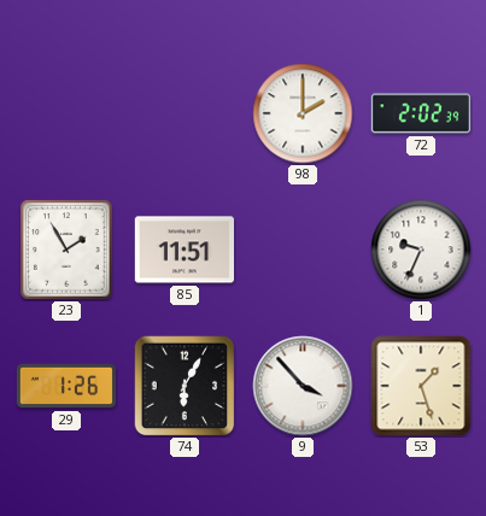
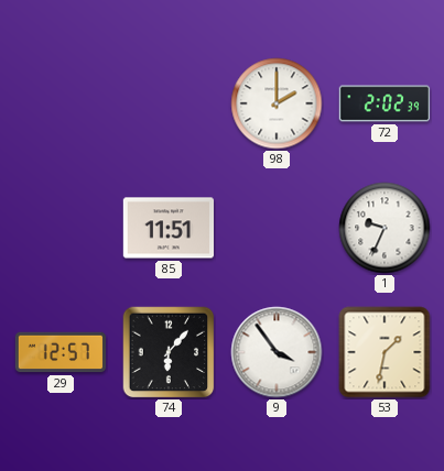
23: 1:55 -> none
29: 1:26 -> 12:57
74: 6:05 -> 6:07
9: 3:53 -> 3:54
53: 1:27 -> 1:32
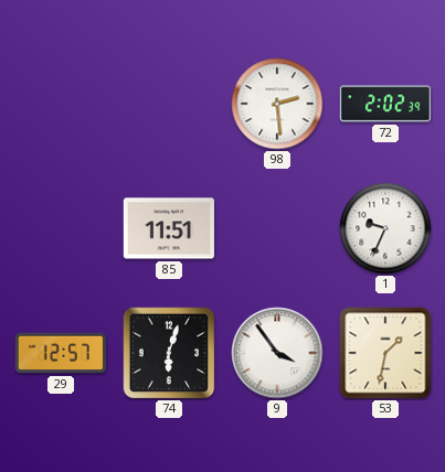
98: 2:00 -> 2:29
74: 6:07 -> 6:03
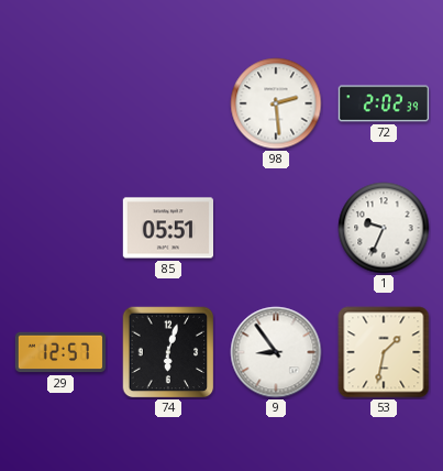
85: 11:51 -> 05:51
9: 3:54 -> 8:54
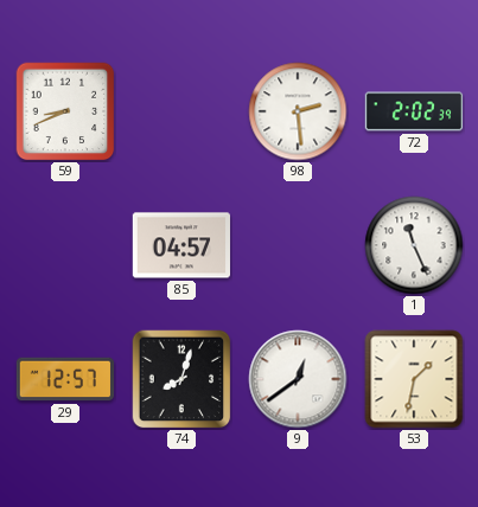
59: none -> 8:41
85: 05:51 -> 04:57
1: 9:34 -> 11:26
74: 6:03 -> 8:03
9: 8:54 -> 12:39
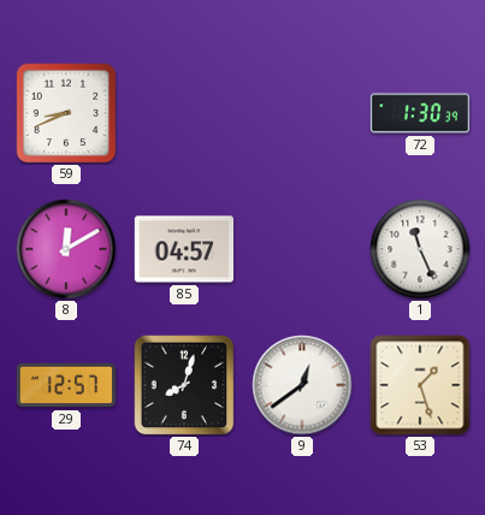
98: 2:29 -> none
72: 2:02 -> 1:30
8: none -> 12:10
53: 1:32 -> 1:27
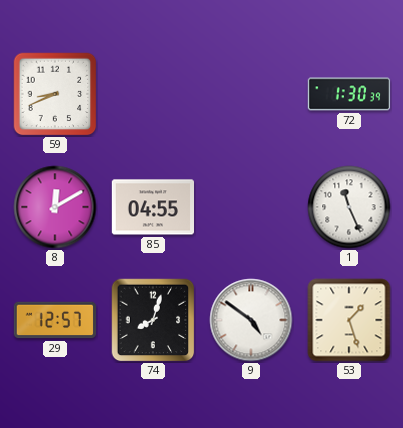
85: 04:57 -> 04:55
9: 12:39 -> 4:51
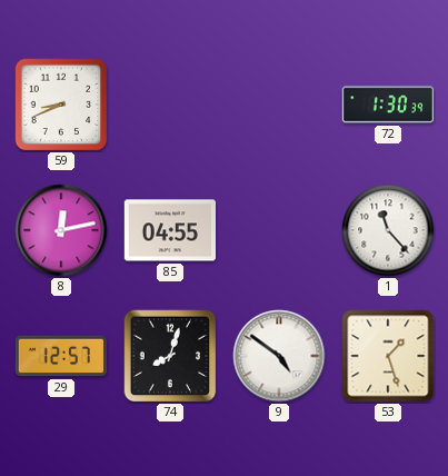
8: 12:10 -> 12:13
1: 11:26 -> 11:23
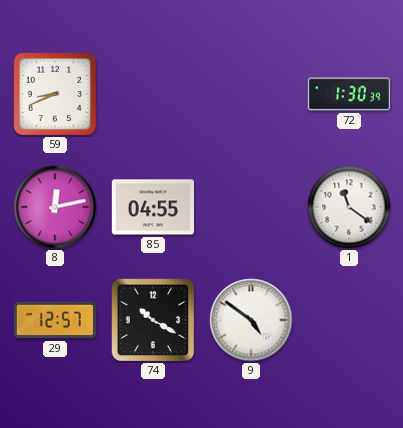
1: 11:23 -> 11:21
74: 8:03 -> 10:20
53: 1:27 -> none
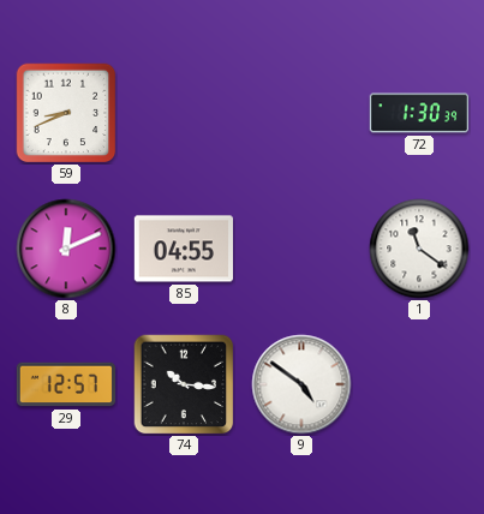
8: 12:13 -> 12:11
74: 10:20 -> 10:16
